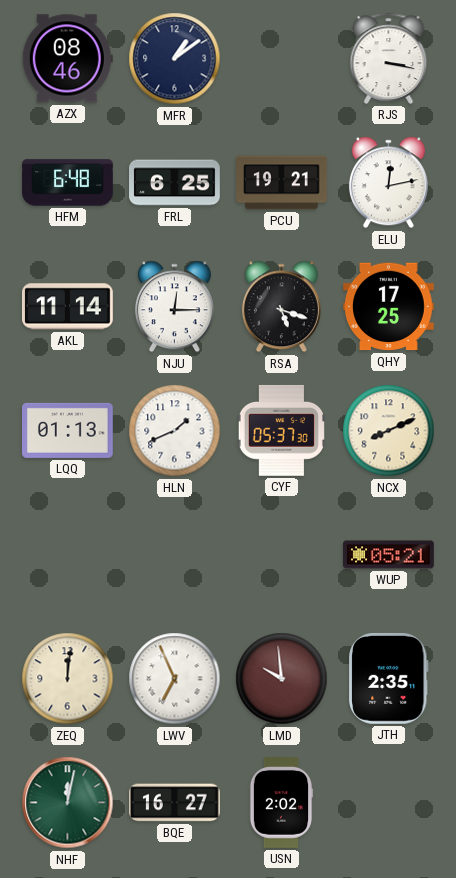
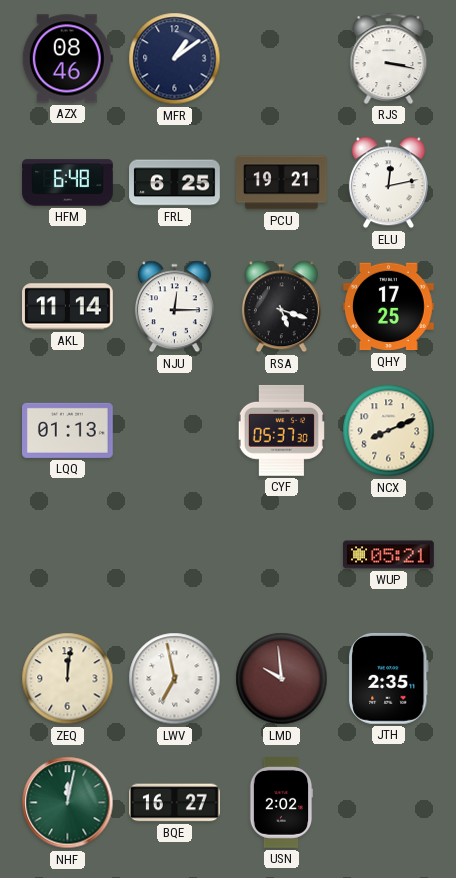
HLN: 1:41 -> none
LWV: 6:56 -> 6:58
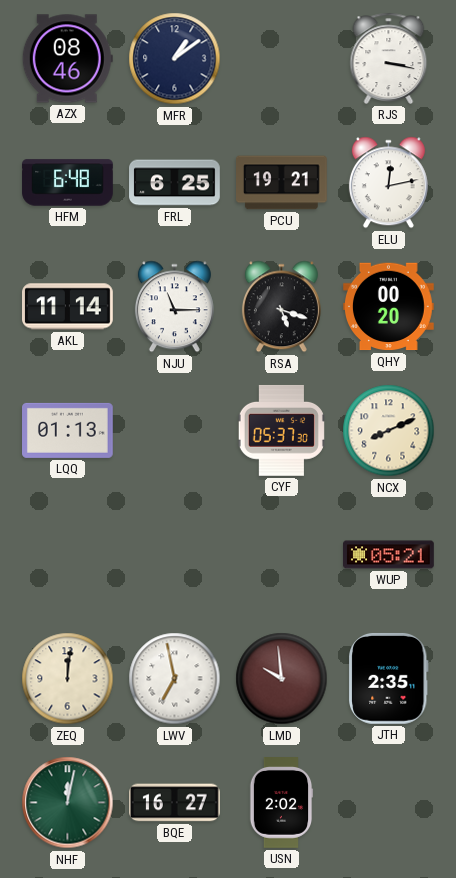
NJU: 12:15 -> 11:15
QHY: 17:25 -> 00:20
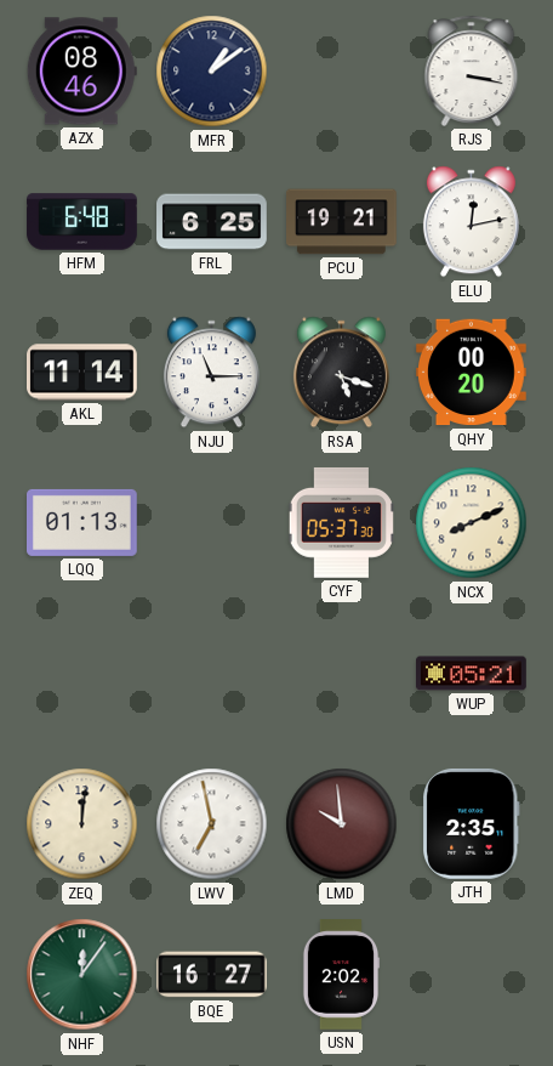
NHF: 12:02 -> 12:06
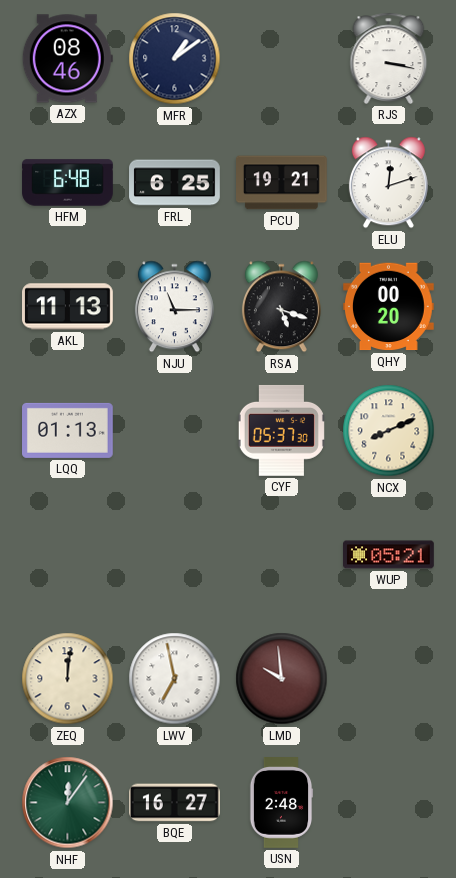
ELU: 12:13 -> 12:12
AKL: 11:14 -> 11:13
JTH: 2:35 -> none
USN: 2:02 -> 2:48
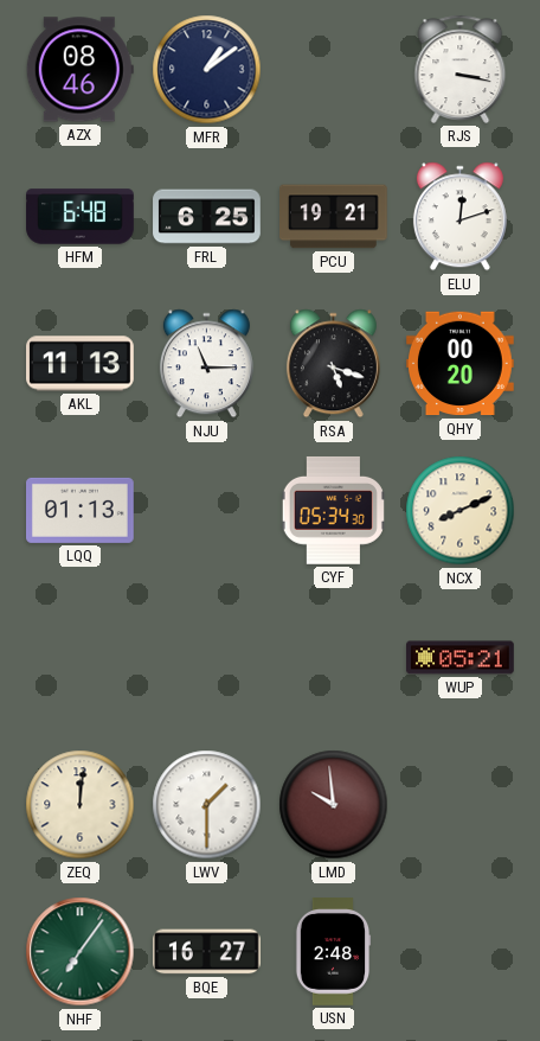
CYF: 05:37 -> 05:34
LWV: 6:58 -> 1:30
NHF: 12:06 -> 7:06
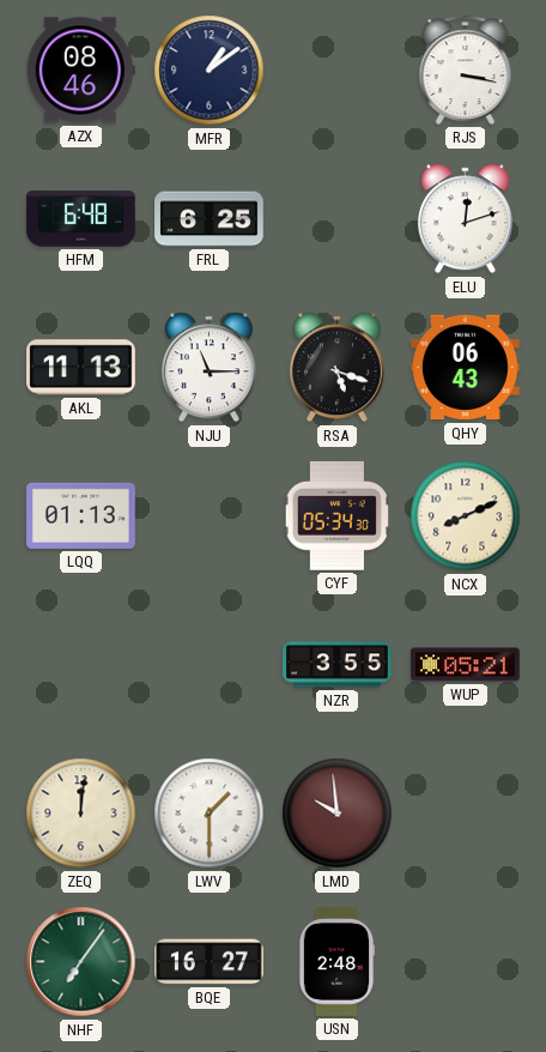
PCU: 19:21 -> none
QHY: 00:20 -> 06:43
NZR: none -> 3:55
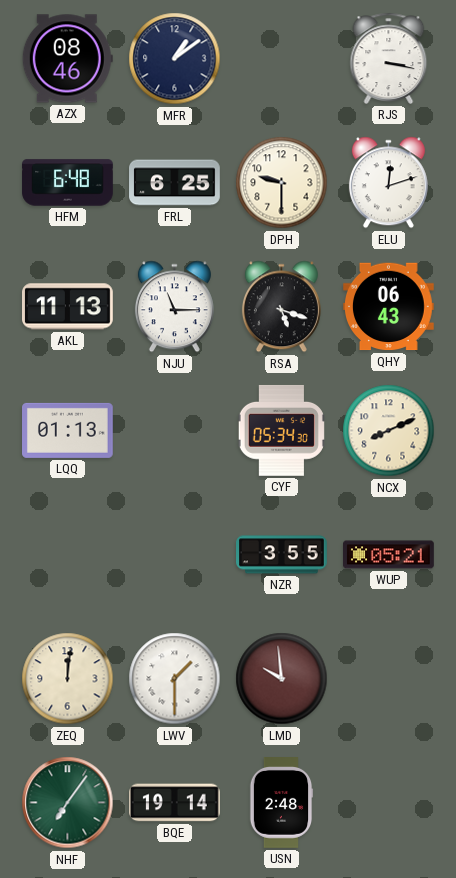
DPH: none -> 9:30
BQE: 16:27 -> 19:14
